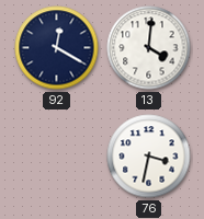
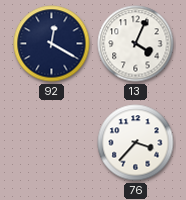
13: 4:01 -> 4:04
76: 3:32 -> 3:37
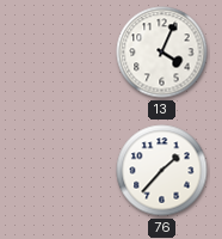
92: 12:20 -> none
76: 3:37 -> 1:37
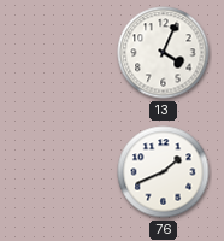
76: 1:37 -> 1:41
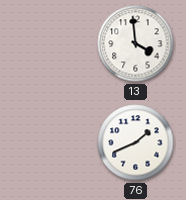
13: 4:04 -> 3:59
